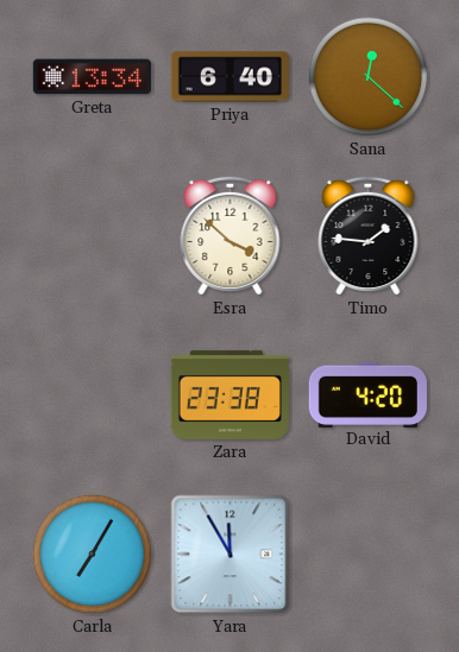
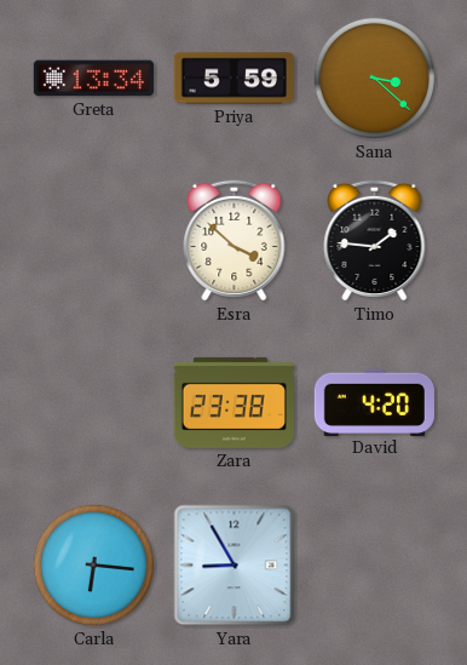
Priya: 6:40 -> 5:59
Sana: 12:22 -> 3:22
Carla: 7:05 -> 6:16
Yara: 11:55 -> 8:55
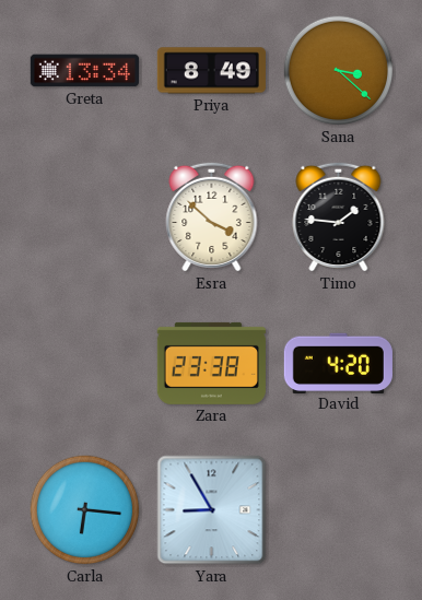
Priya: 5:59 -> 8:49
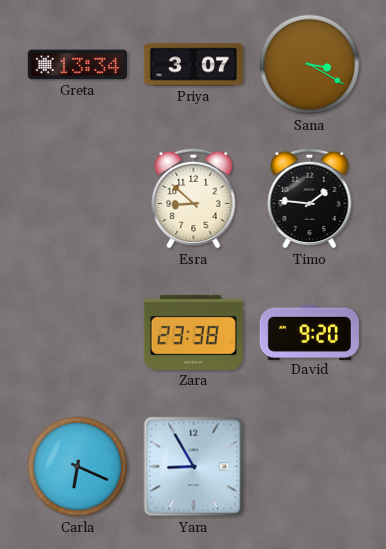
Priya: 8:49 -> 3:07
Sana: 3:22 -> 3:20
Esra: 3:52 -> 8:52
David: 4:20 -> 9:20
Carla: 6:16 -> 6:19
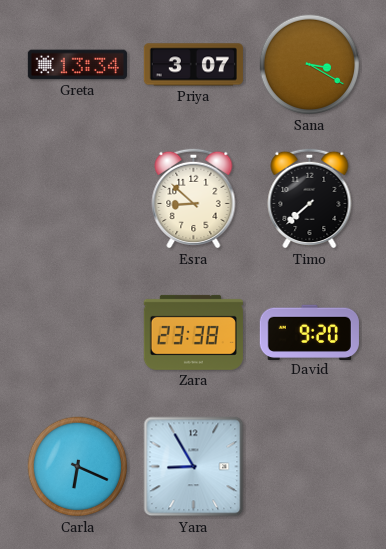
Timo: 1:46 -> 7:38
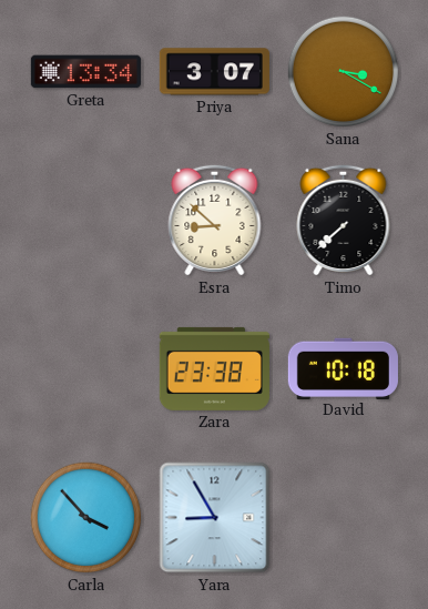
David: 9:20 -> 10:18
Carla: 6:19 -> 3:53
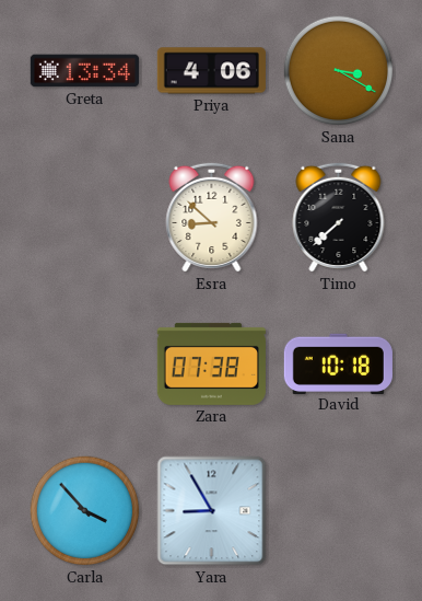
Priya: 3:07 -> 4:06
Zara: 23:38 -> 07:38
